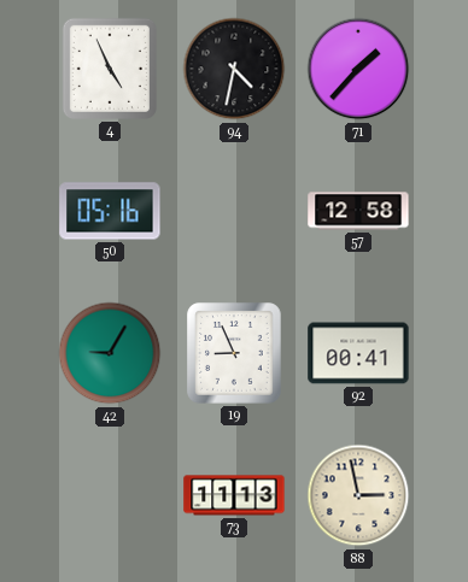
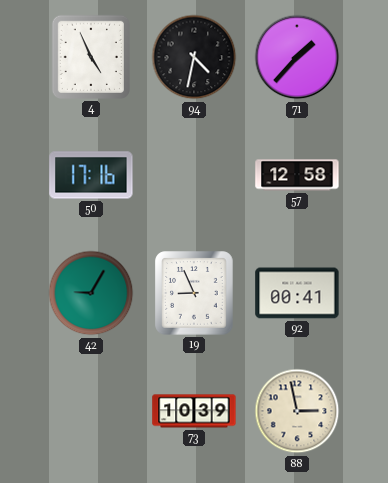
50: 05:16 -> 17:16
73: 11:13 -> 10:39
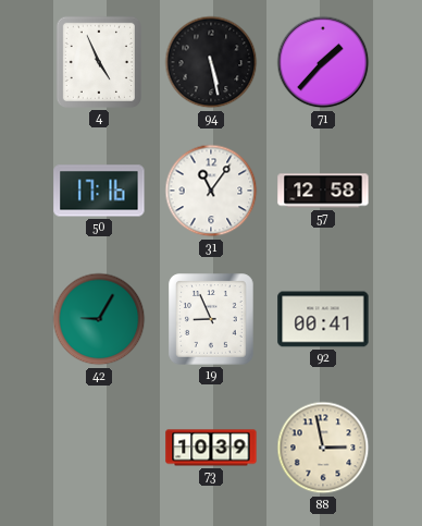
94: 4:32 -> 5:28
31: none -> 11:06
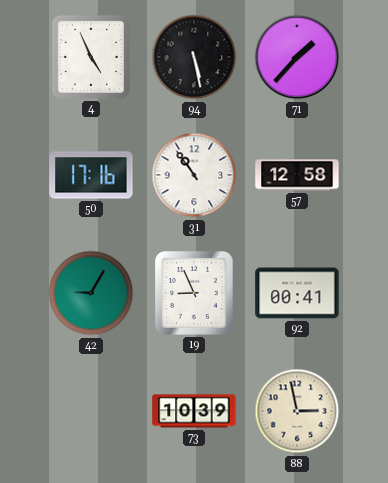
31: 11:06 -> 10:54
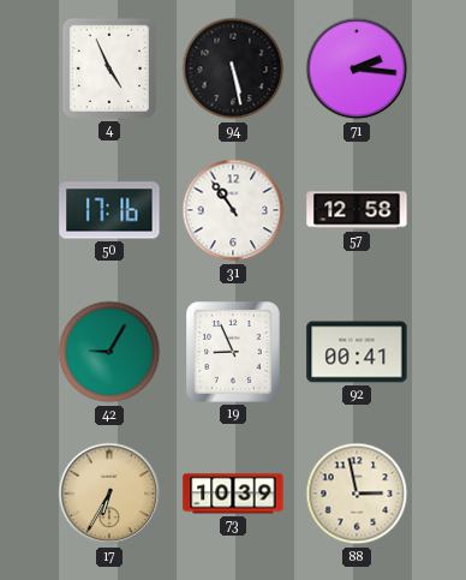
71: 1:37 -> 2:16
17: none -> 6:35
